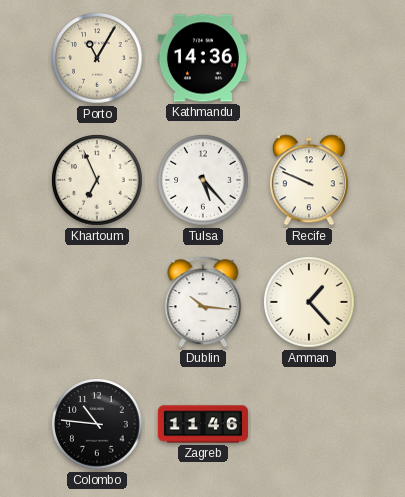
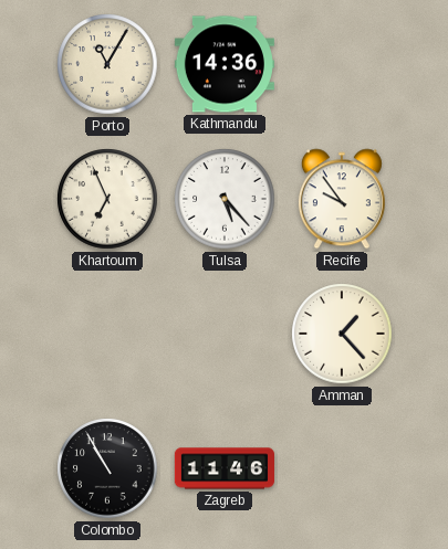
Recife: 9:49 -> 9:54
Dublin: 10:16 -> none
Colombo: 10:46 -> 10:55
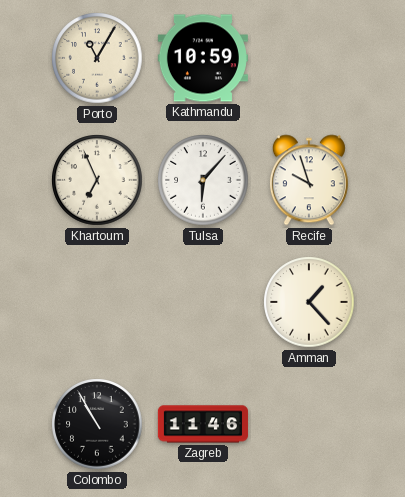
Kathmandu: 14:36 -> 10:59
Tulsa: 5:23 -> 6:07
Recife: 9:54 -> 9:57
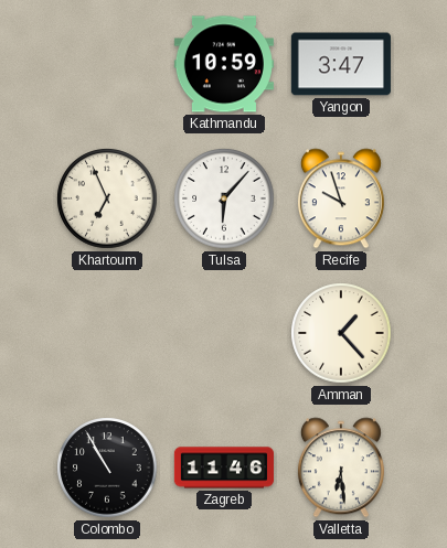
Porto: 11:05 -> none
Yangon: none -> 3:47
Valletta: none -> 6:29
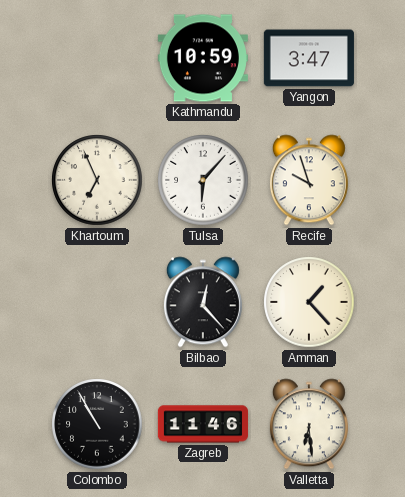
Bilbao: none -> 12:23
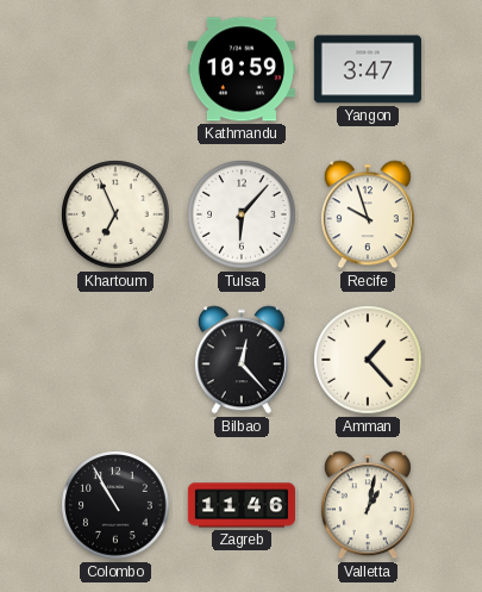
Valletta: 6:29 -> 1:02
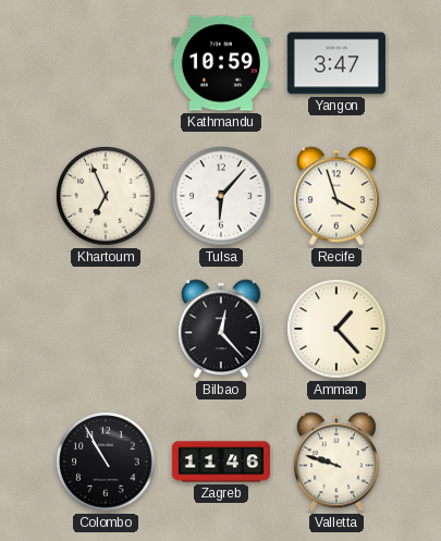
Recife: 9:57 -> 3:57
Valletta: 1:02 -> 9:48
